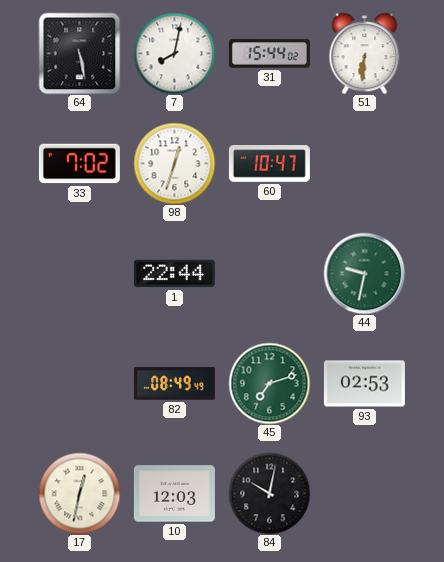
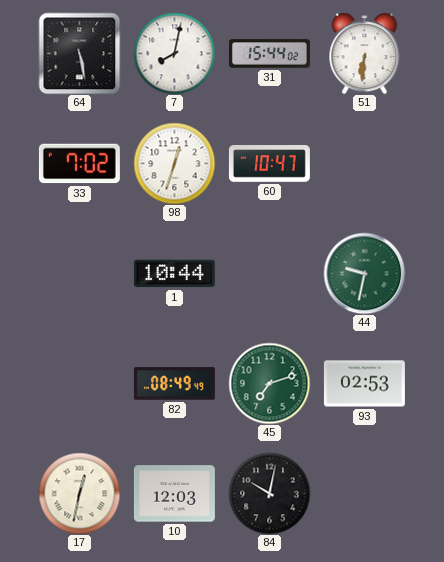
1: 22:44 -> 10:44
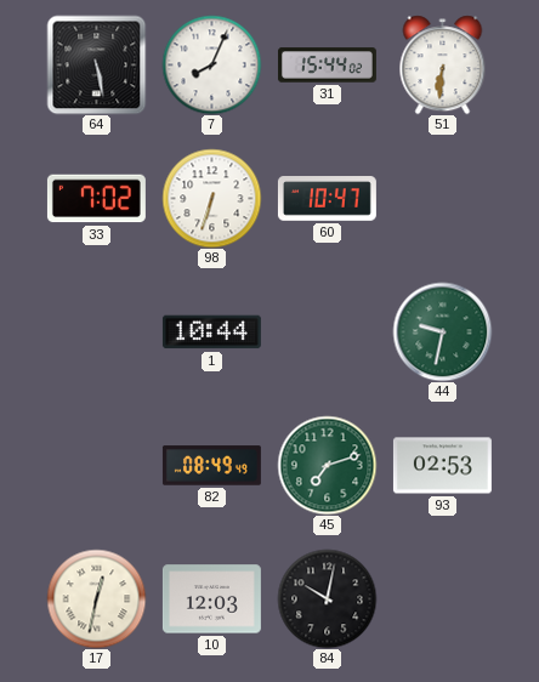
7: 8:02 -> 8:04
98: 12:33 -> 6:33
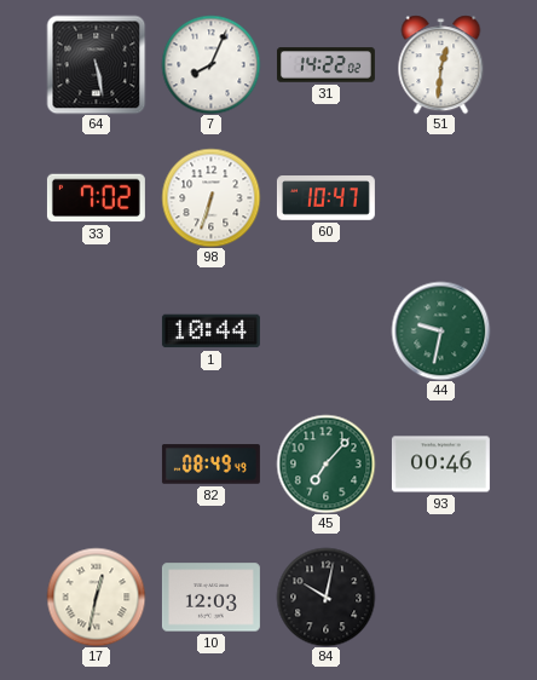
31: 15:44 -> 14:22
51: 6:31 -> 12:31
45: 7:12 -> 7:07
93: 02:53 -> 00:46
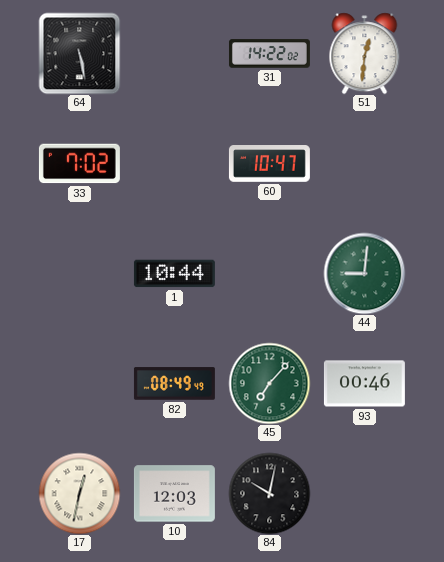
7: 8:04 -> none
98: 6:33 -> none
44: 9:32 -> 9:01
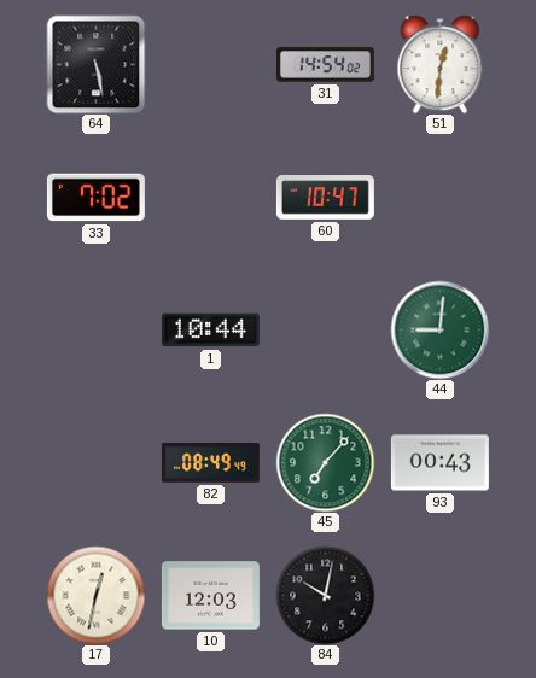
31: 14:22 -> 14:54
93: 00:46 -> 00:43
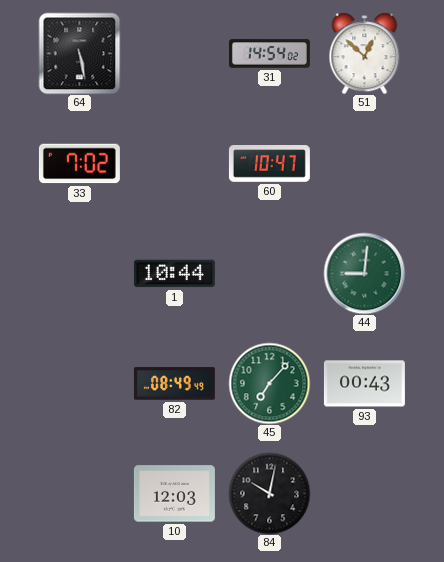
51: 12:31 -> 12:52
17: 12:32 -> none
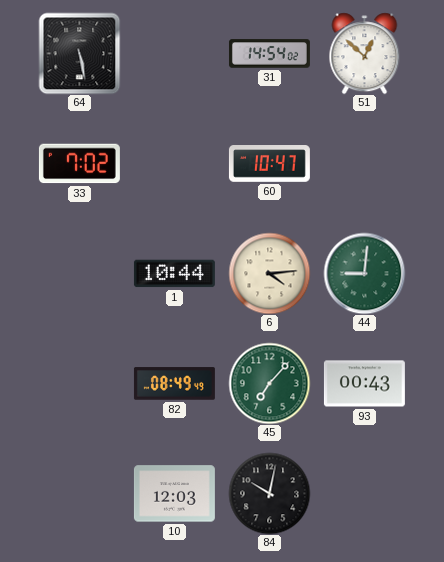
6: none -> 4:14
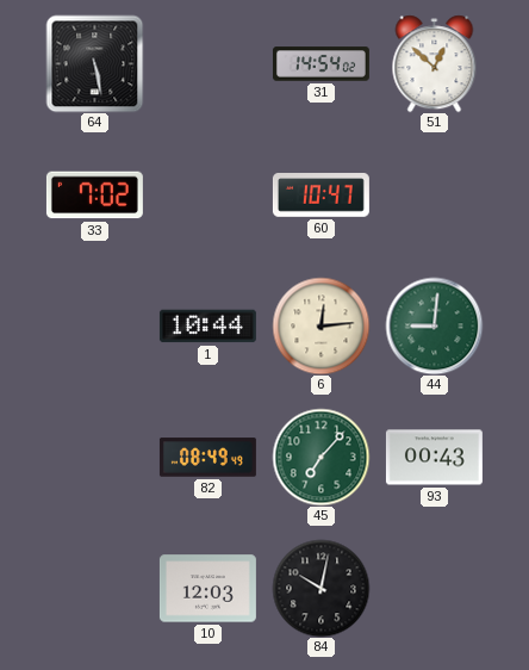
6: 4:14 -> 12:14
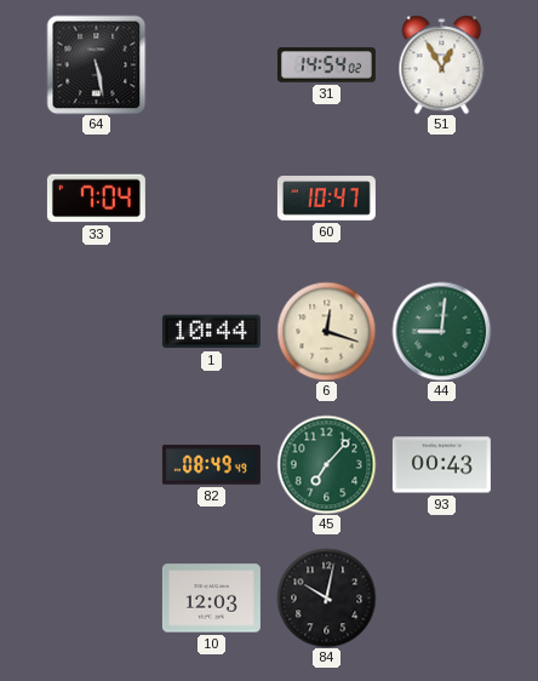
51: 12:52 -> 12:55
33: 7:02 -> 7:04
6: 12:14 -> 12:18
